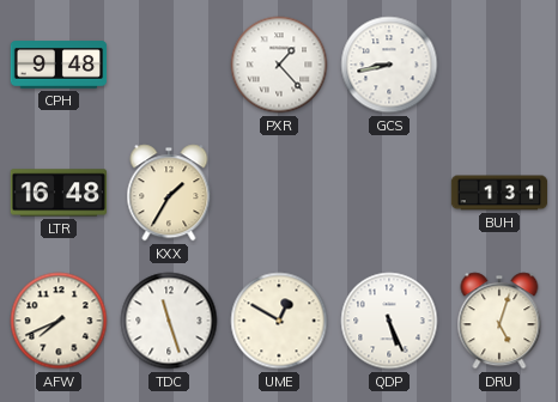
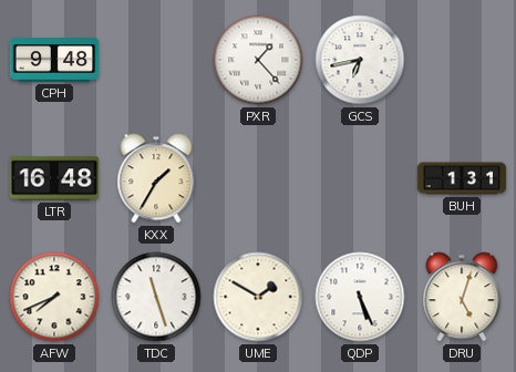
GCS: 8:43 -> 6:43
UME: 12:50 -> 1:50
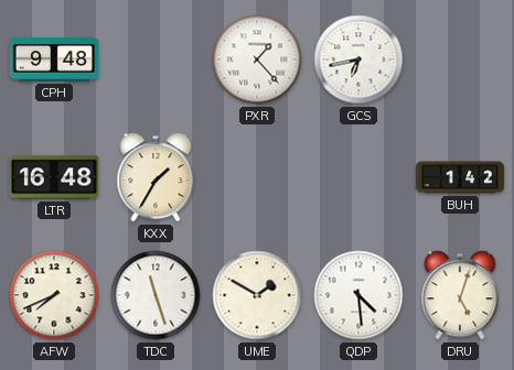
BUH: 1:31 -> 1:42
QDP: 5:26 -> 4:29
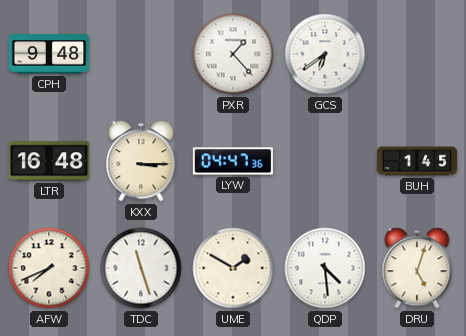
GCS: 6:43 -> 6:39
KXX: 1:35 -> 3:15
LYW: none -> 04:47
BUH: 1:42 -> 1:45
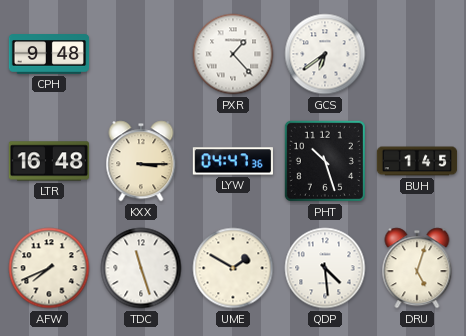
PHT: none -> 10:27
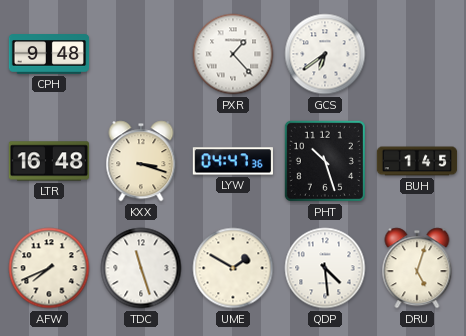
KXX: 3:15 -> 3:18
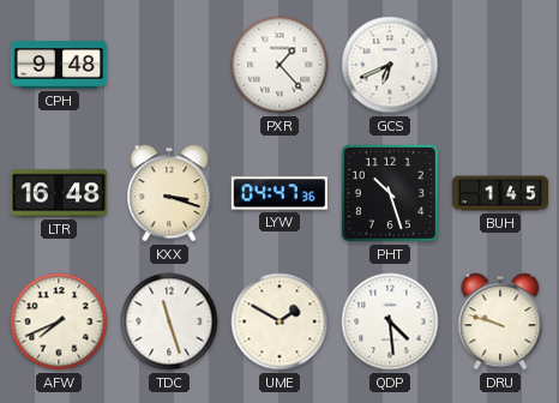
GCS: 6:39 -> 6:41
DRU: 5:03 -> 9:48
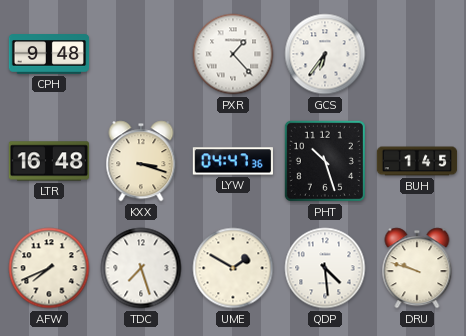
GCS: 6:41 -> 6:36
TDC: 11:27 -> 7:27
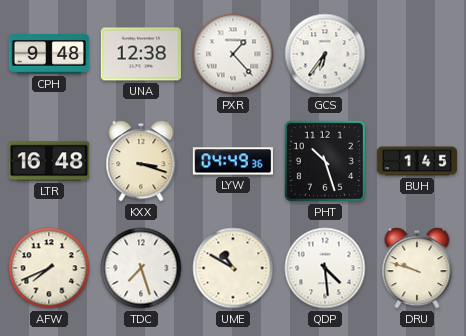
UNA: none -> 12:38
LYW: 04:47 -> 04:49
UME: 1:50 -> 10:50
